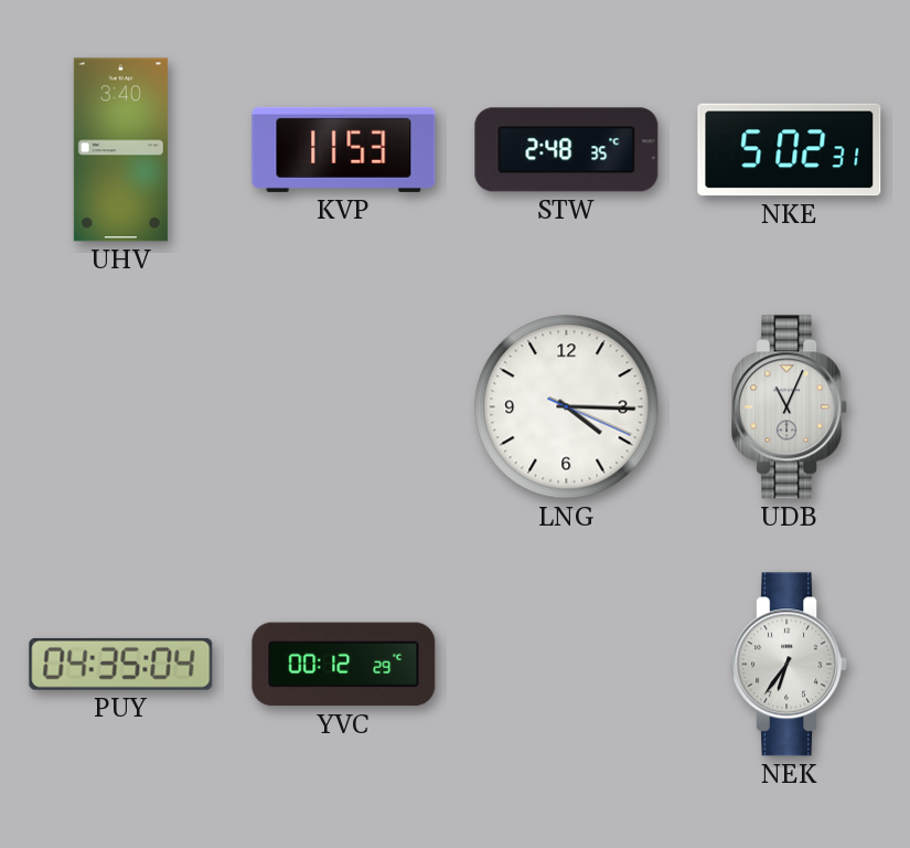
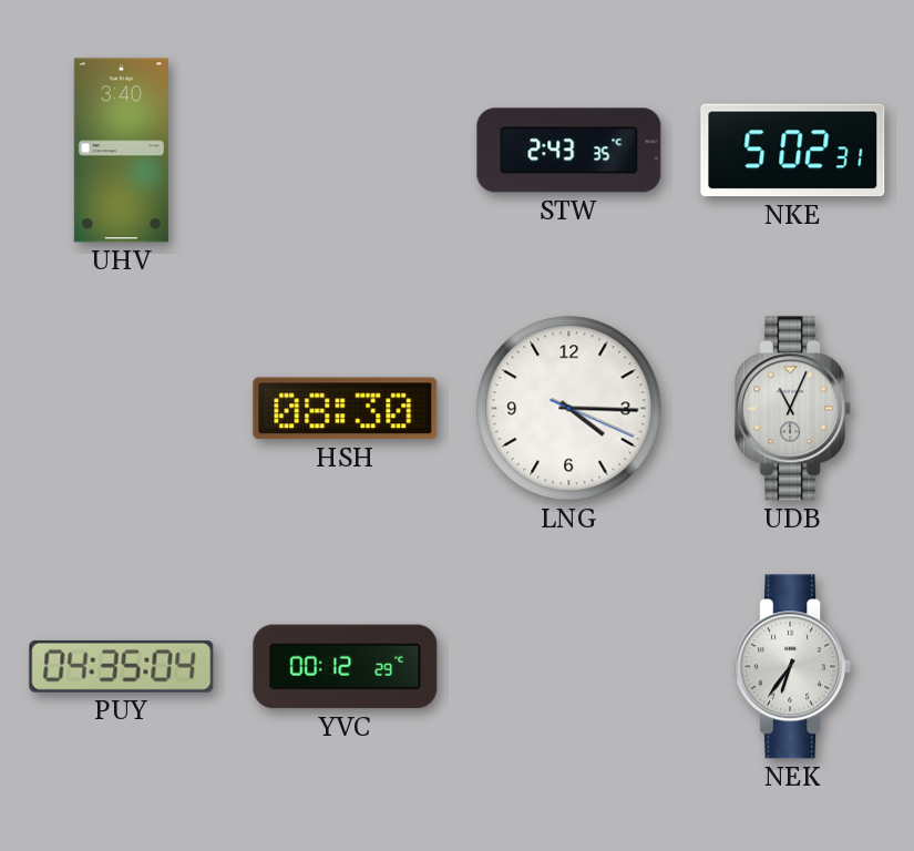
KVP: 11:53 -> none
STW: 2:48 -> 2:43
HSH: none -> 08:30
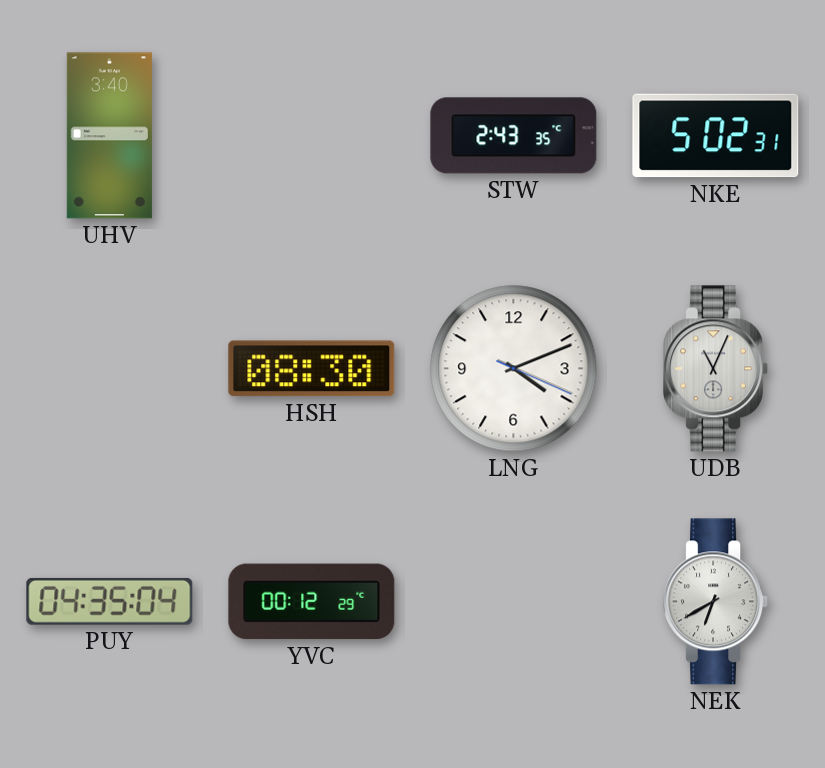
LNG: 4:15 -> 4:11
NEK: 6:36 -> 6:40
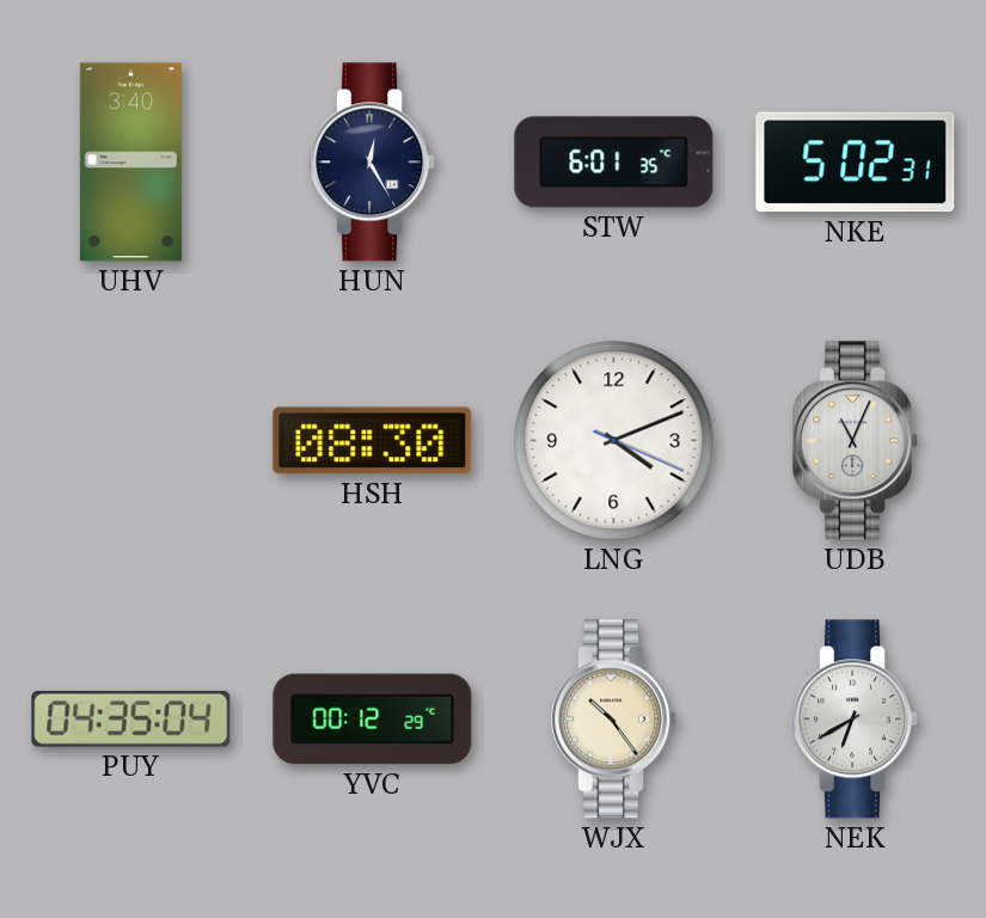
HUN: none -> 12:25
STW: 2:43 -> 6:01
WJX: none -> 10:24
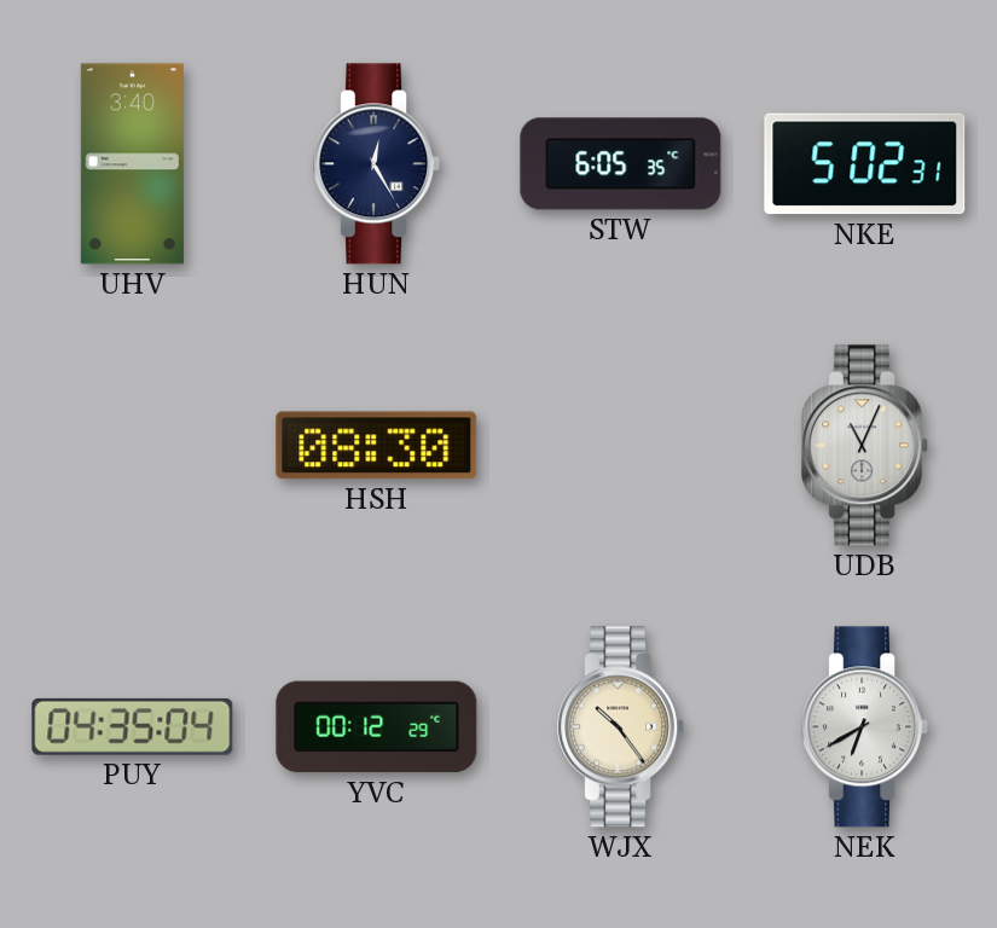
STW: 6:01 -> 6:05
LNG: 4:11 -> none
